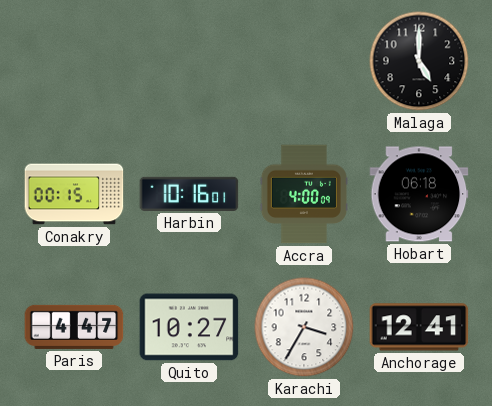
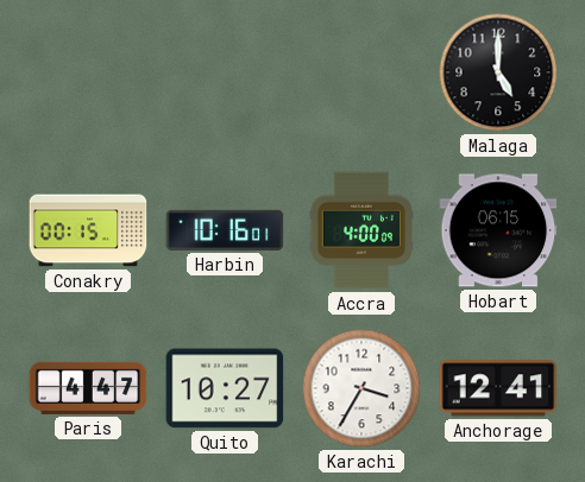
Hobart: 06:18 -> 06:15
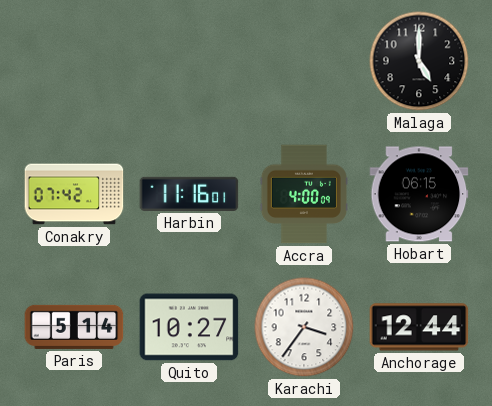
Conakry: 00:15 -> 07:42
Harbin: 10:16 -> 11:16
Paris: 4:47 -> 5:14
Karachi: 3:35 -> 3:36
Anchorage: 12:41 -> 12:44
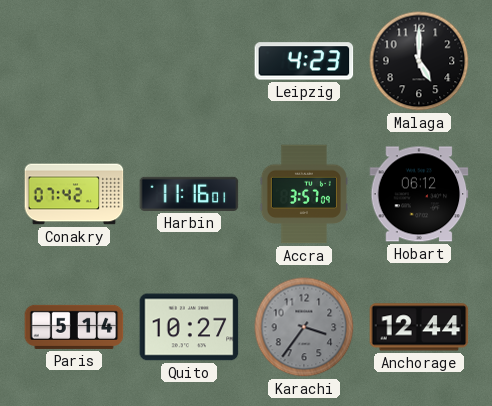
Leipzig: none -> 4:23
Accra: 4:00 -> 3:57
Hobart: 06:15 -> 06:12
Karachi dial: white -> grey
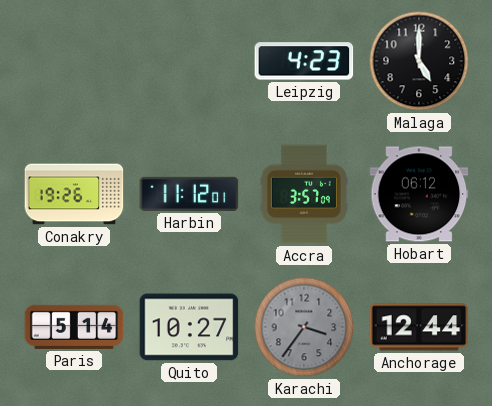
Conakry: 07:42 -> 19:26
Harbin: 11:16 -> 11:12
